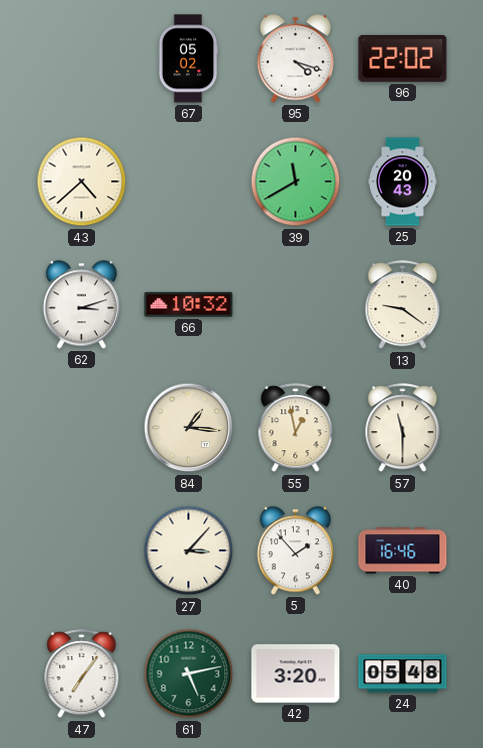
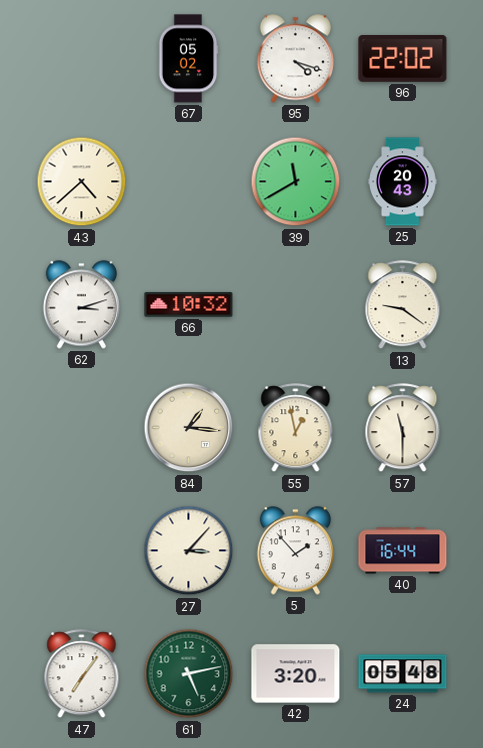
40: 16:46 -> 16:44
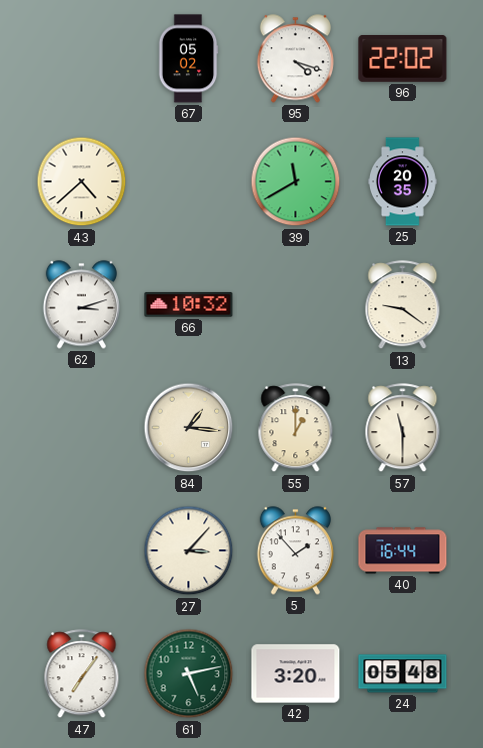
25: 20:43 -> 20:35
55: 12:58 -> 1:00
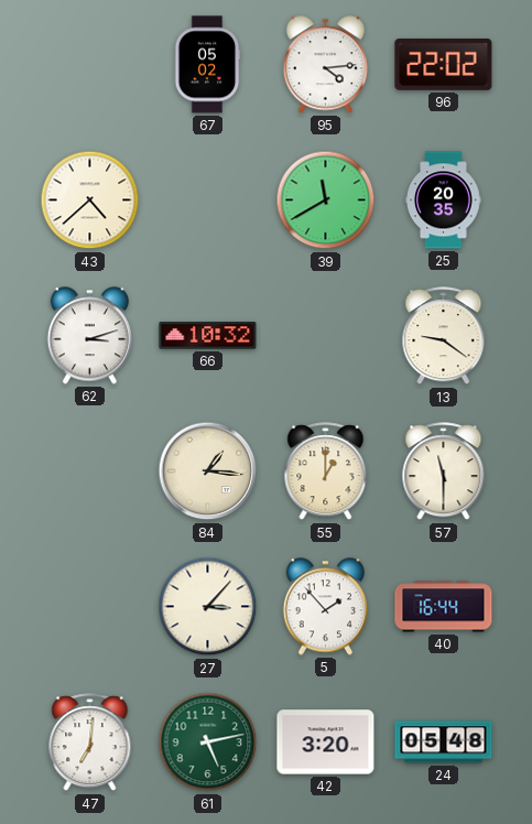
95: 4:18 -> 4:14
47: 7:06 -> 7:01
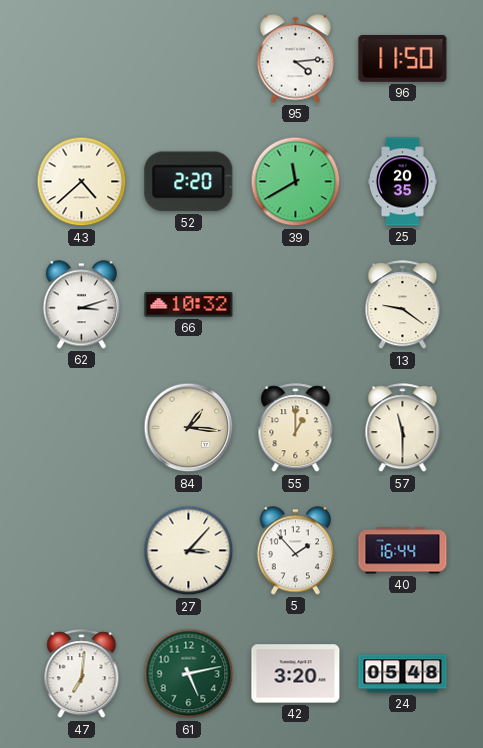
67: 05:02 -> none
96: 22:02 -> 11:50
52: none -> 2:20
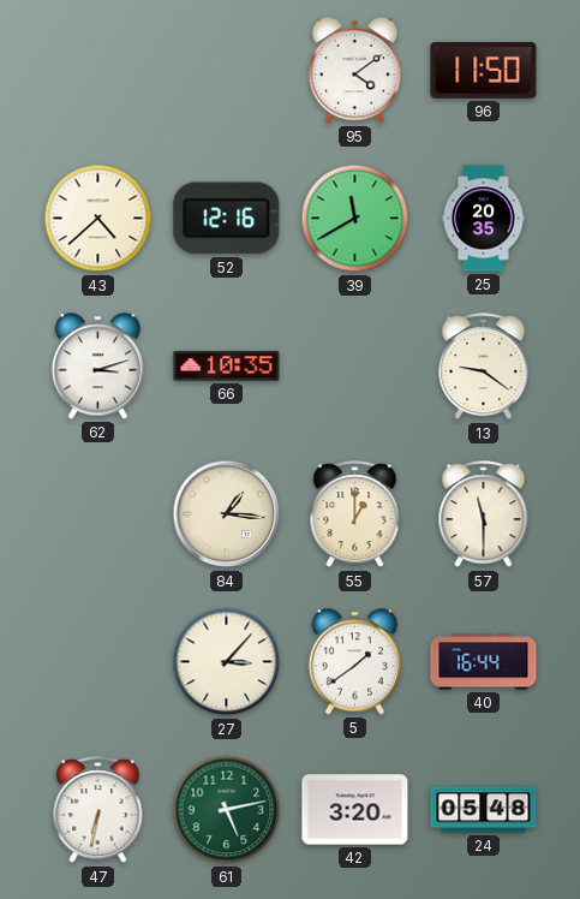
95: 4:14 -> 4:09
52: 2:20 -> 12:16
66: 10:32 -> 10:35
5: 1:53 -> 1:39
47: 7:01 -> 6:32
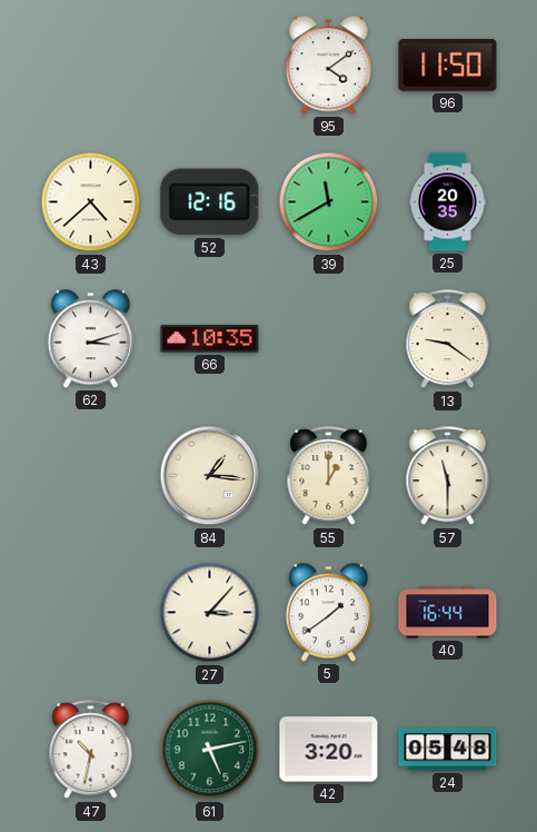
47: 6:32 -> 10:32
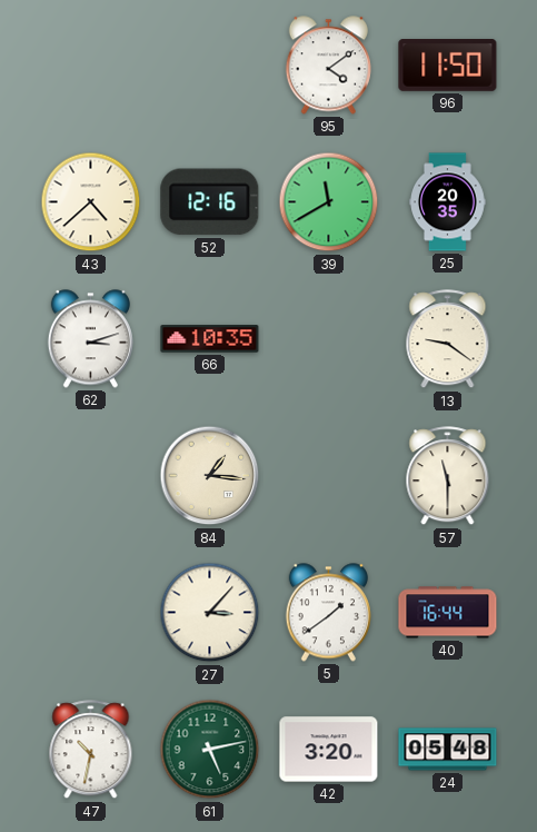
55: 1:00 -> none
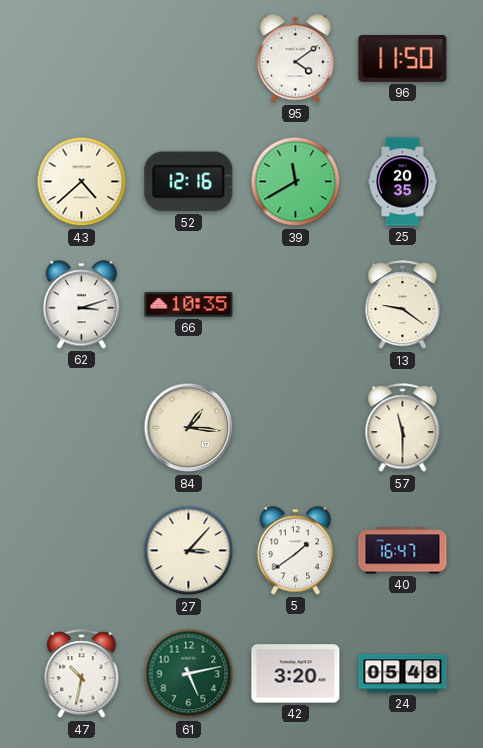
40: 16:44 -> 16:47
